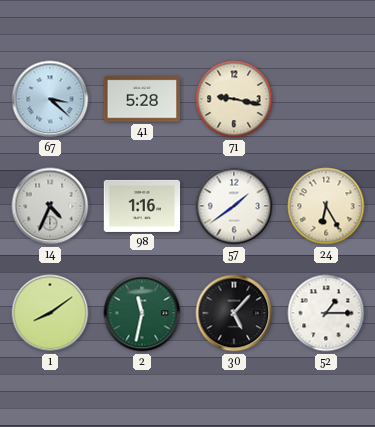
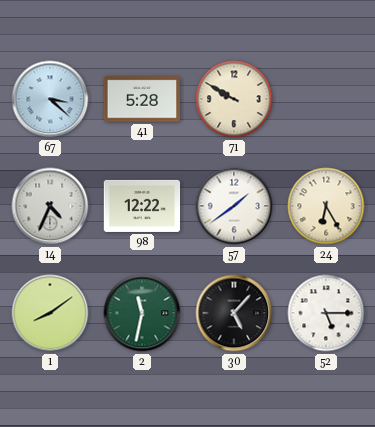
71: 9:17 -> 9:50
98: 1:16 -> 12:22
52: 1:15 -> 5:15
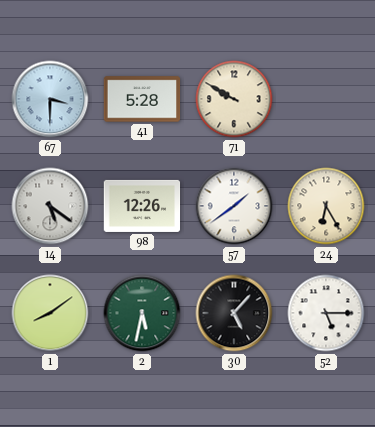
67: 3:22 -> 3:30
14: 4:34 -> 5:21
98: 12:22 -> 12:26
2: 11:32 -> 5:32
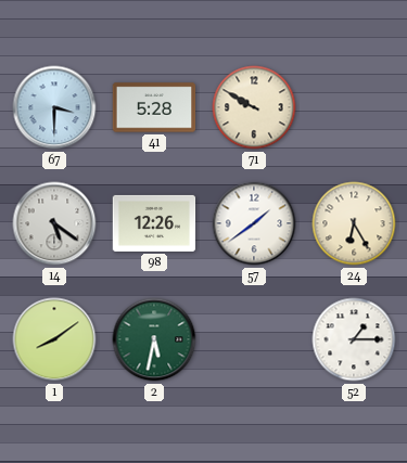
30: 5:07 -> none
52: 5:15 -> 1:15
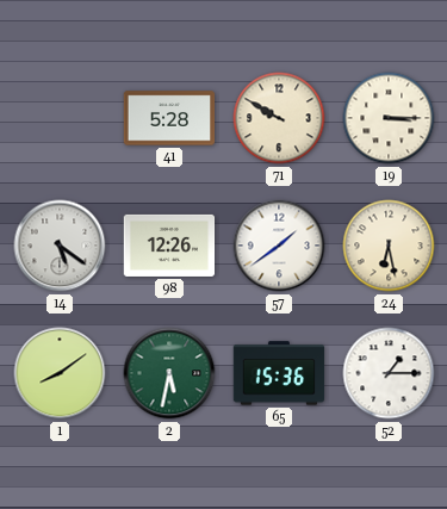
67: 3:30 -> none
19: none -> 3:15
24: 6:25 -> 6:28
65: none -> 15:36
